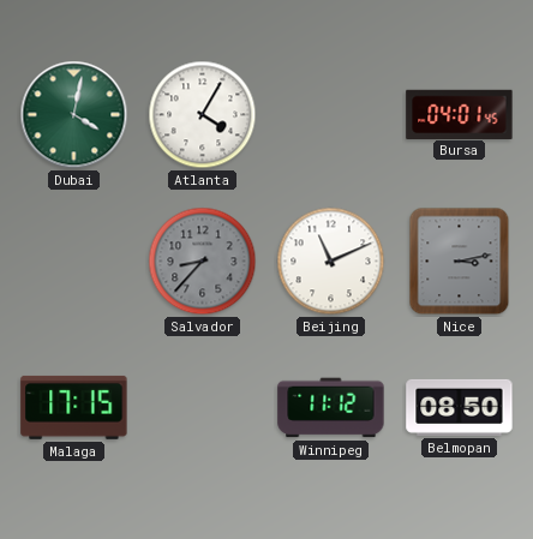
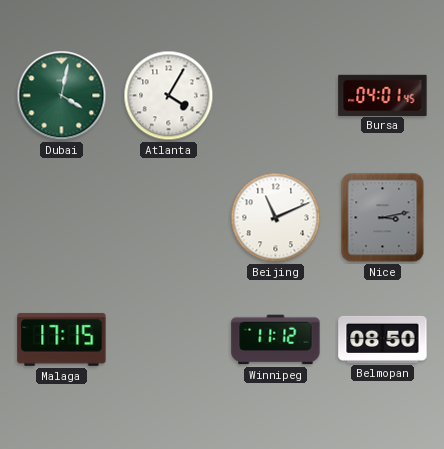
Salvador: 8:37 -> none
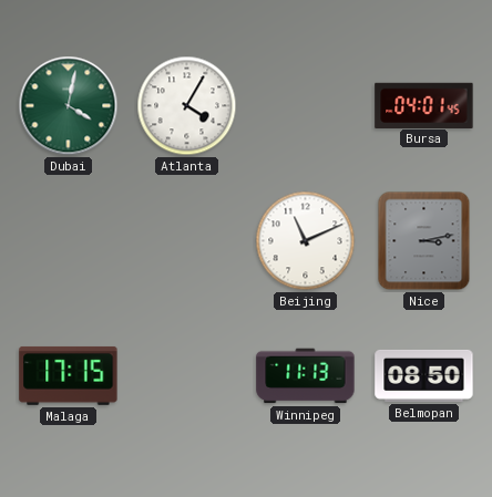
Winnipeg: 11:12 -> 11:13
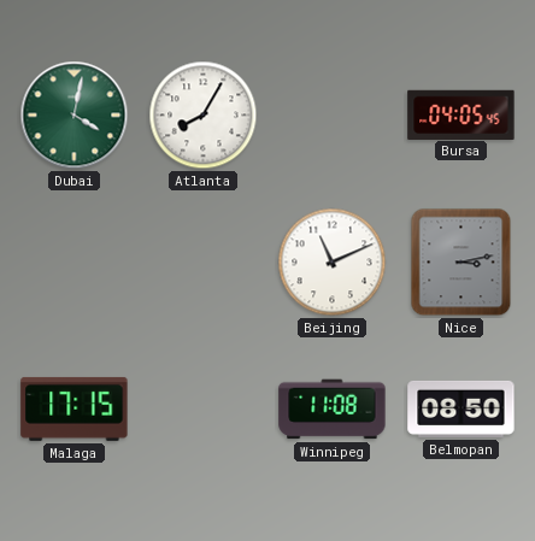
Atlanta: 4:05 -> 8:05
Bursa: 04:01 -> 04:05
Winnipeg: 11:13 -> 11:08
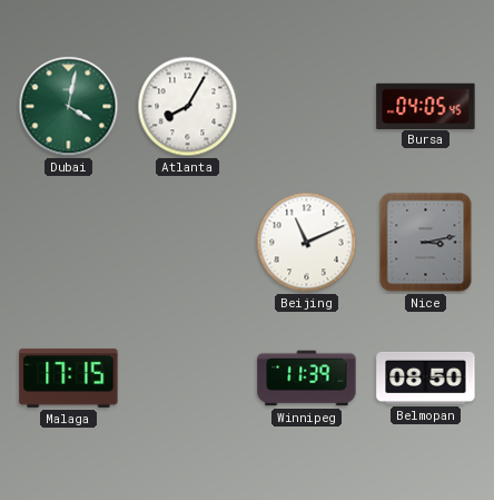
Winnipeg: 11:08 -> 11:39
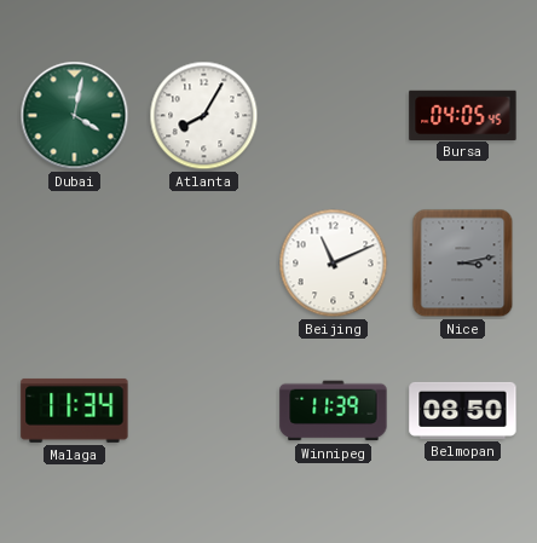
Malaga: 17:15 -> 11:34
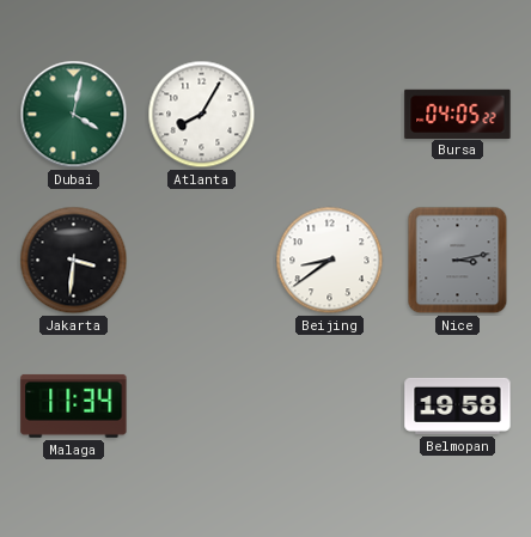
Bursa: 04:05:45 -> 04:05:22
Jakarta: none -> 3:31
Beijing: 11:11 -> 8:39
Winnipeg: 11:39 -> none
Belmopan: 08:50 -> 19:58
